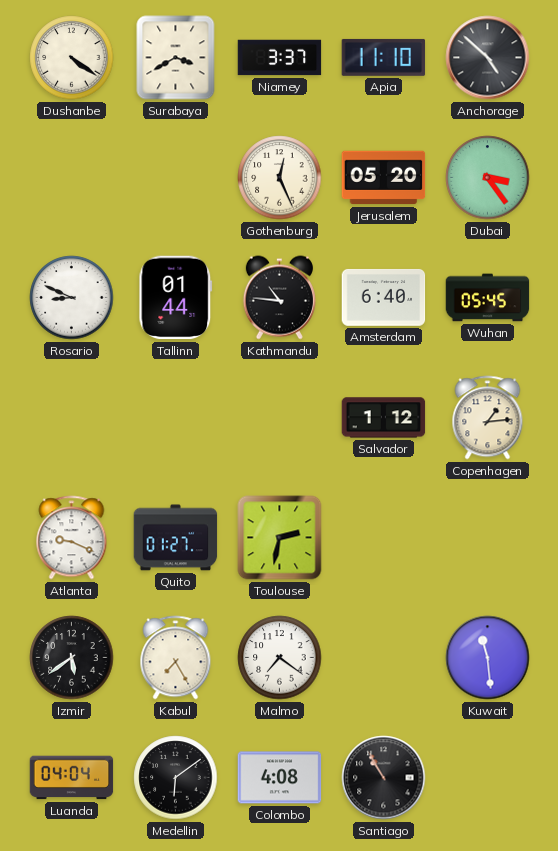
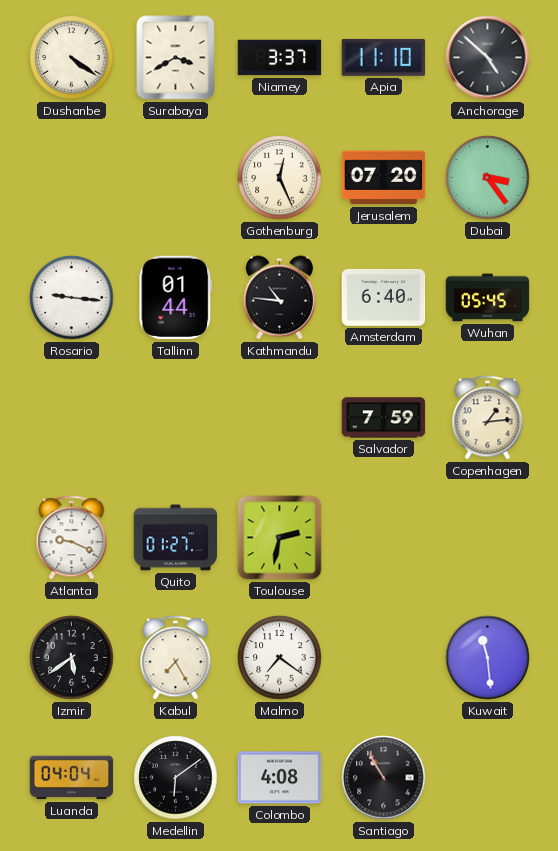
Jerusalem: 05:20 -> 07:20
Rosario: 8:49 -> 9:16
Salvador: 1:12 -> 7:59
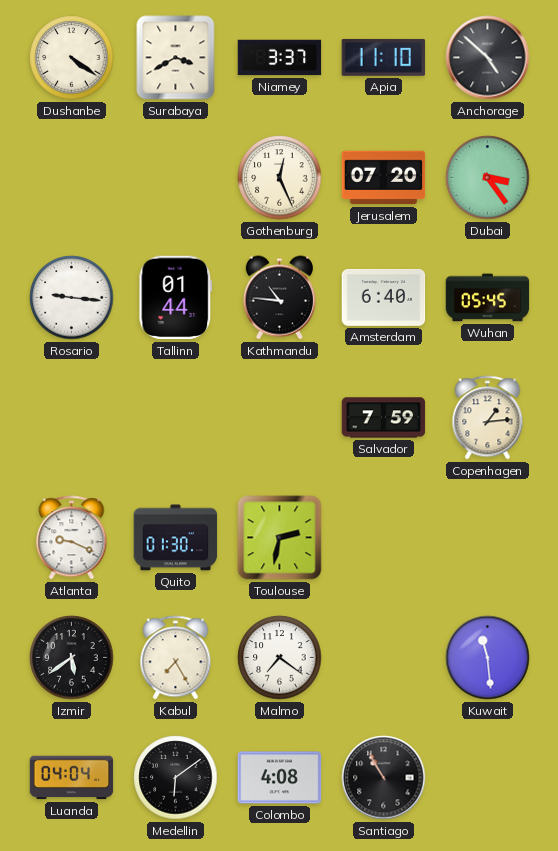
Quito: 01:27 -> 01:30
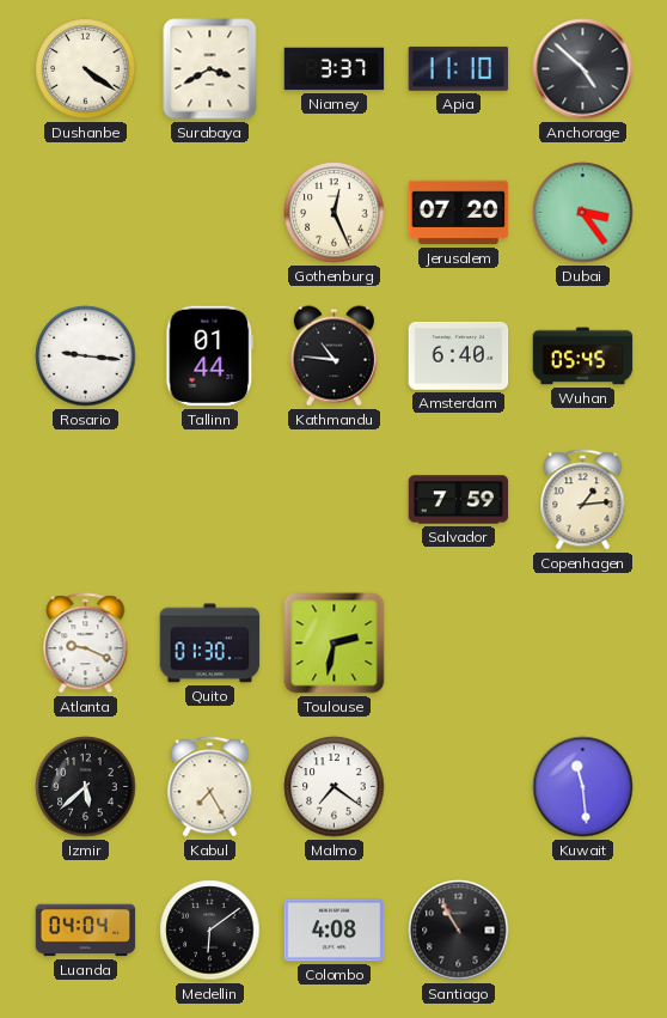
Izmir: 5:39 -> 5:38
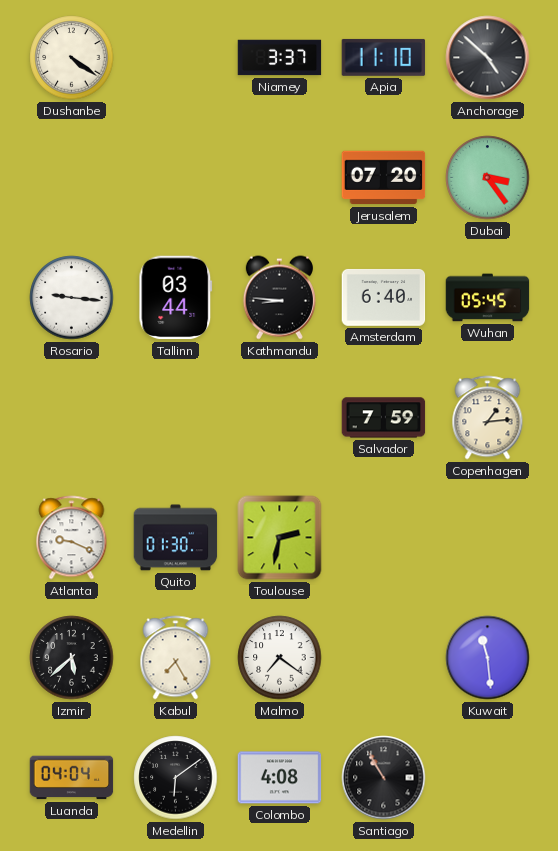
Surabaya: 3:40 -> none
Gothenburg: 12:26 -> none
Tallinn: 01:44 -> 03:44
Kathmandu: 10:46 -> 8:46
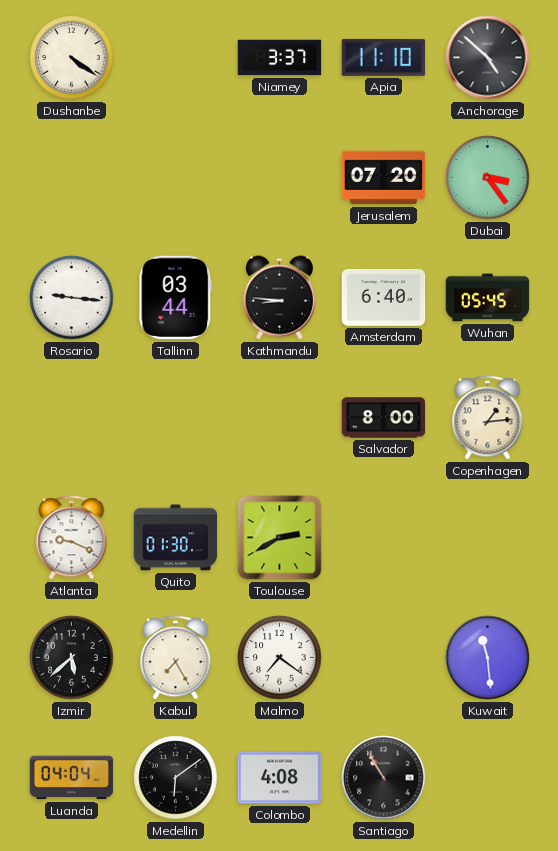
Salvador: 7:59 -> 8:00
Toulouse: 2:32 -> 2:40
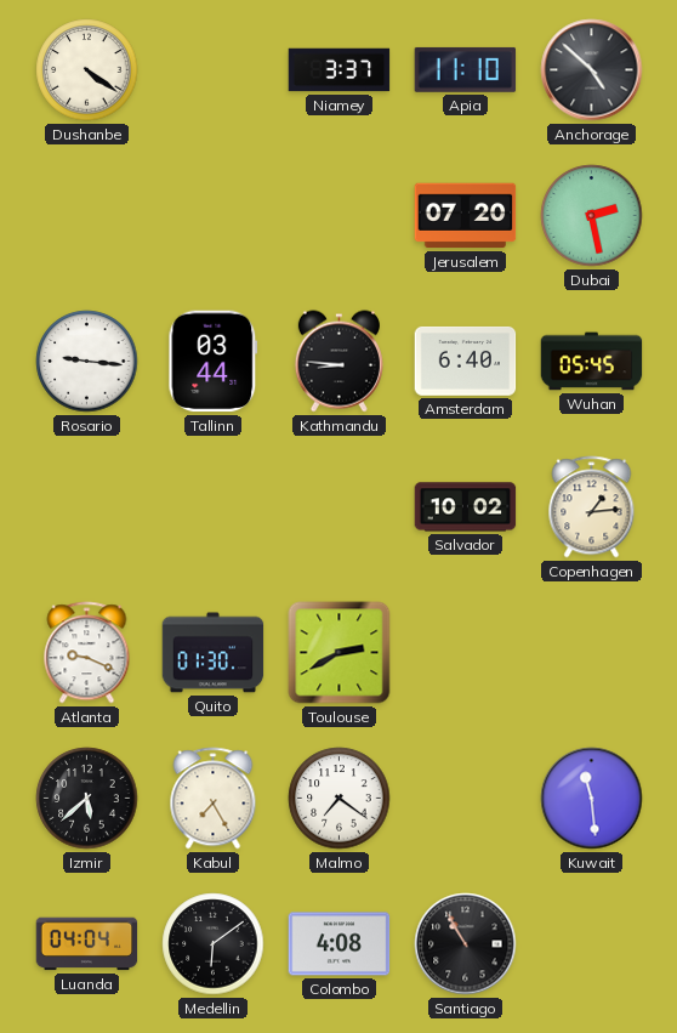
Dubai: 3:24 -> 2:28
Salvador: 8:00 -> 10:02
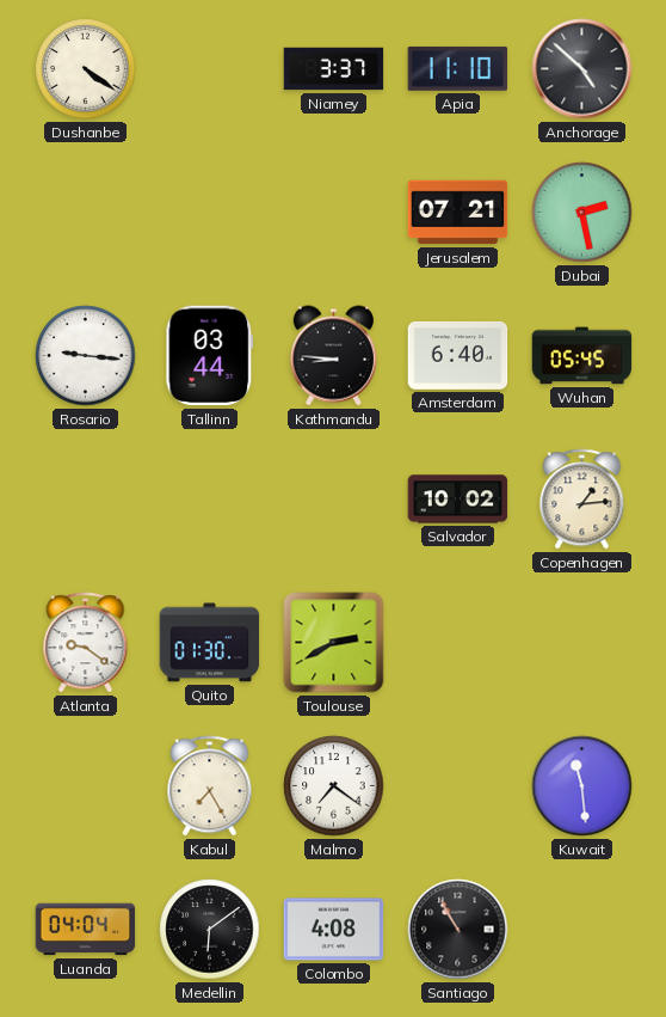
Jerusalem: 07:20 -> 07:21
Atlanta: 9:19 -> 9:21
Izmir: 5:38 -> none
